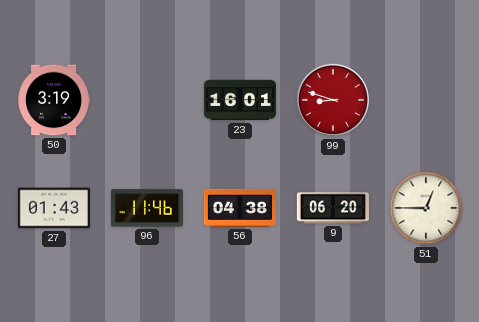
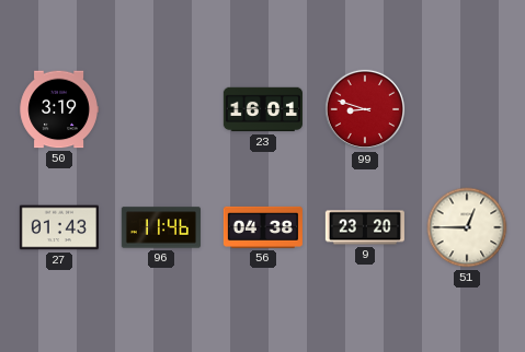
9: 06:20 -> 23:20
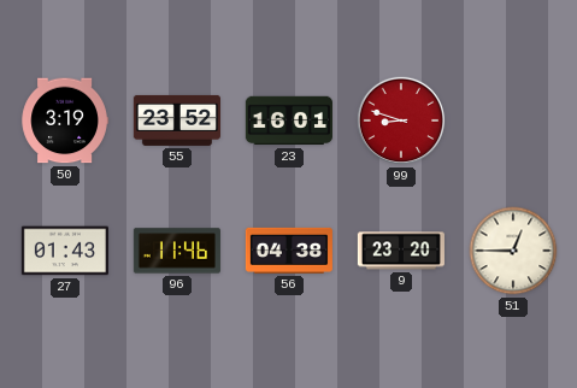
55: none -> 23:52
